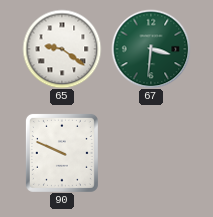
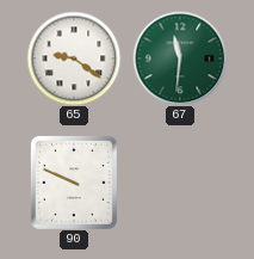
67: 3:31 -> 11:31
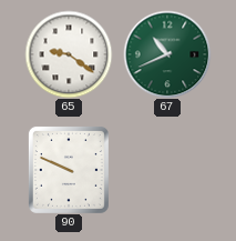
67: 11:31 -> 10:41
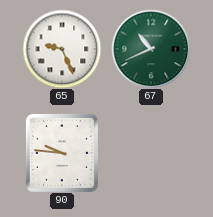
65: 9:21 -> 9:26
90: 9:49 -> 9:46
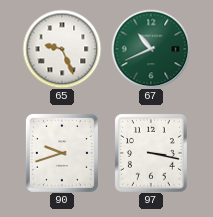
90: 9:46 -> 9:42
97: none -> 3:17
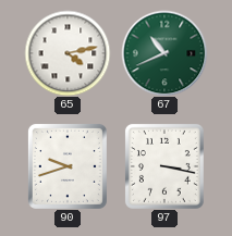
65: 9:26 -> 4:13
